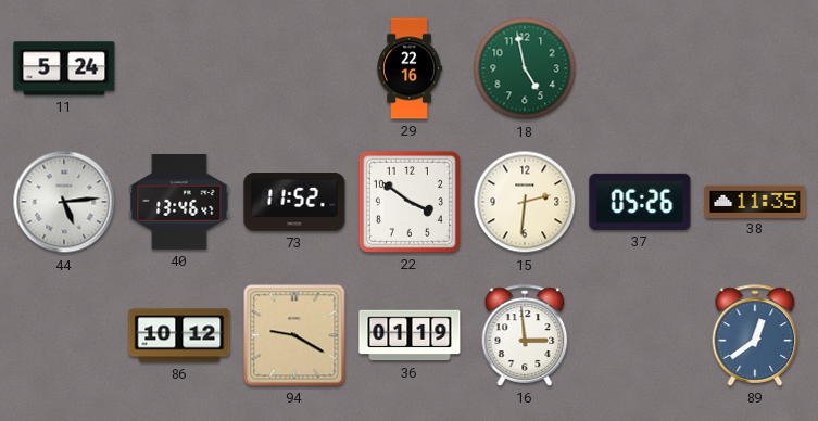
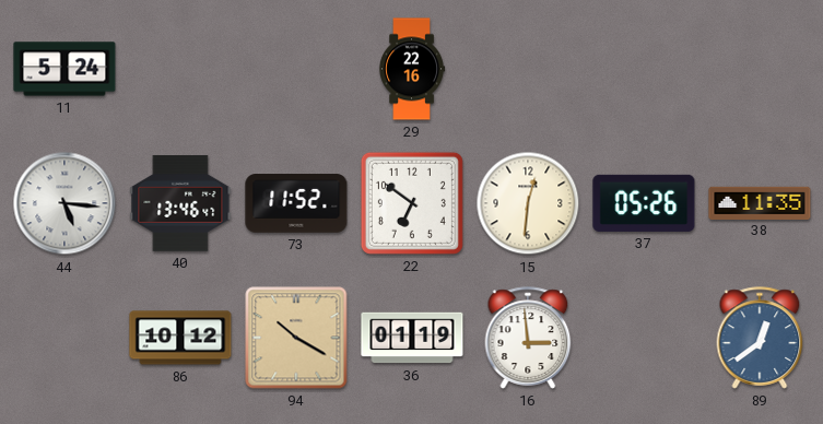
18: 4:58 -> none
44: 5:14 -> 5:16
22: 3:51 -> 6:51
15: 2:31 -> 12:31
94: 9:20 -> 10:20
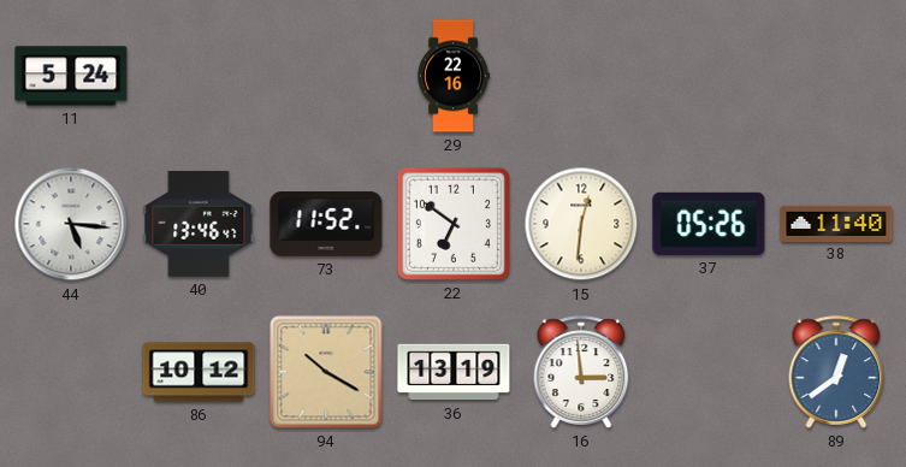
38: 11:35 -> 11:40
36: 01:19 -> 13:19
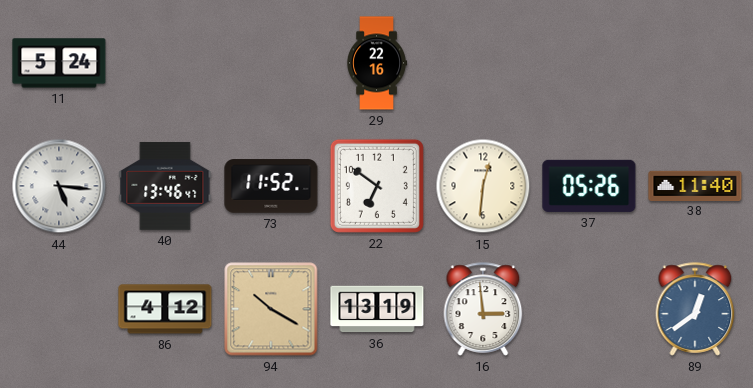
86: 10:12 -> 4:12
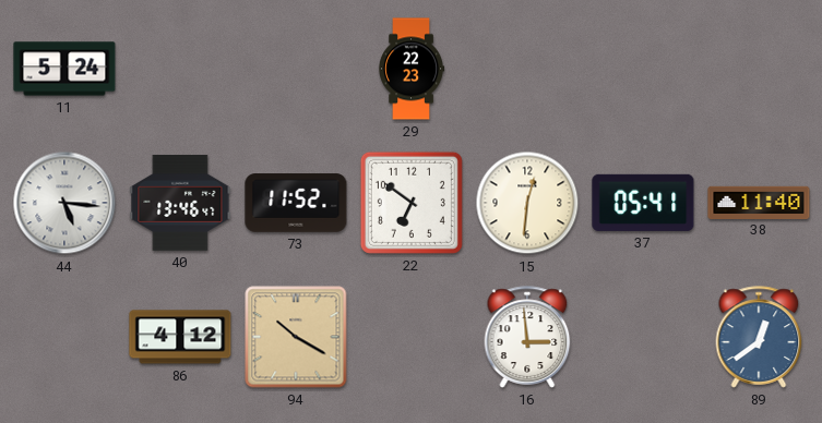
29: 22:16 -> 22:23
37: 05:26 -> 05:41
36: 13:19 -> none
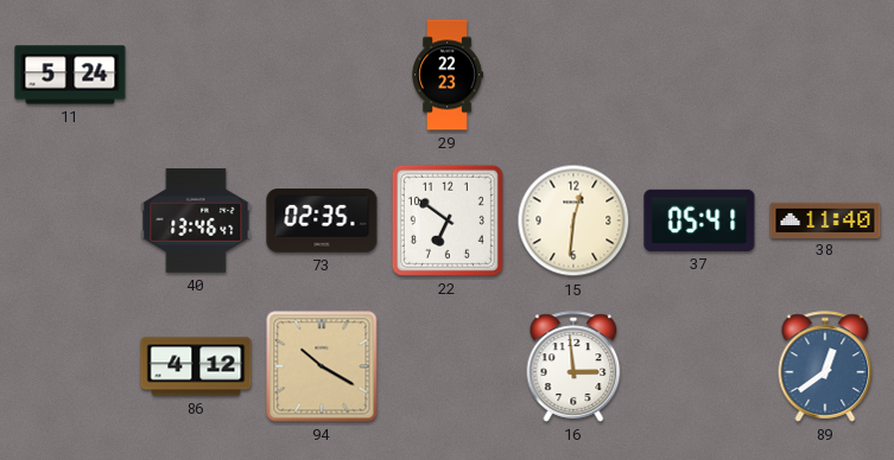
44: 5:16 -> none
73: 11:52 -> 02:35
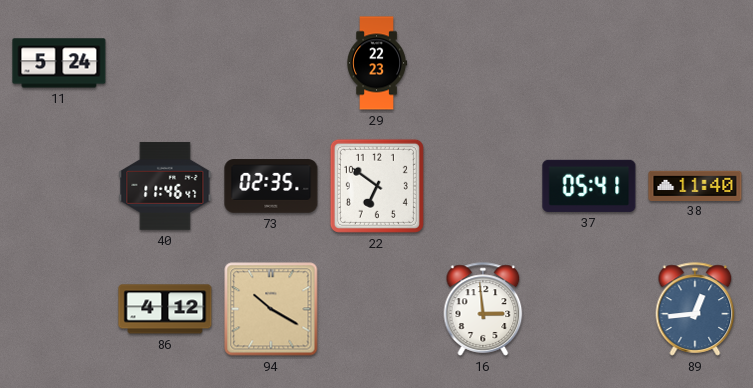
40: 13:46 -> 11:46
15: 12:31 -> none
89: 12:39 -> 12:44
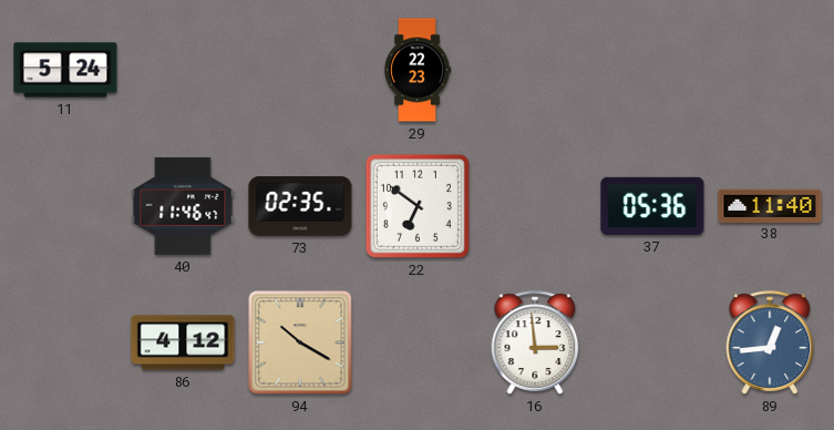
37: 05:41 -> 05:36
